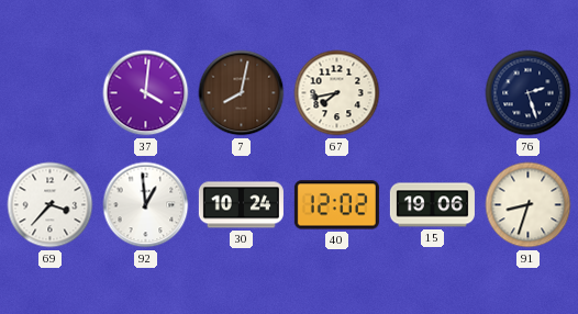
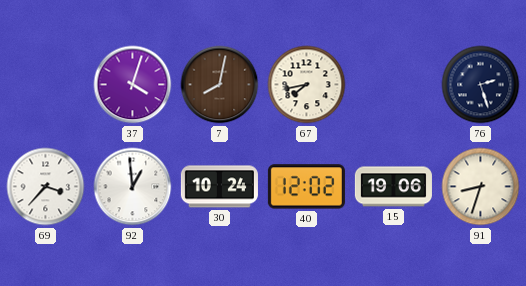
37: 4:01 -> 4:03
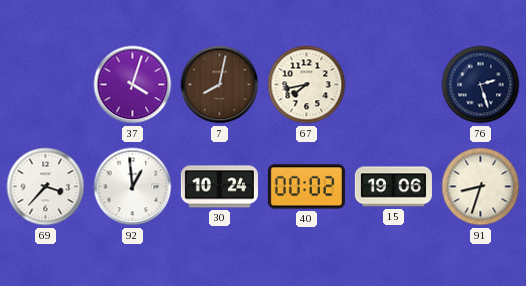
40: 12:02 -> 00:02
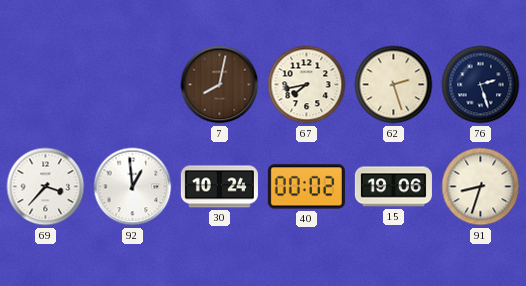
37: 4:03 -> none
62: none -> 2:27
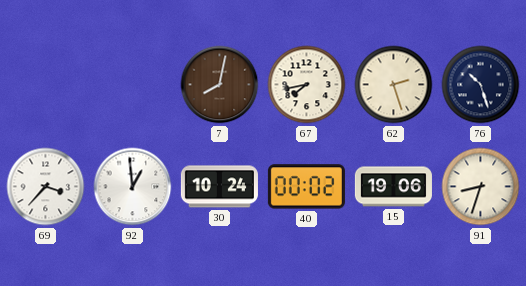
76: 2:27 -> 10:27
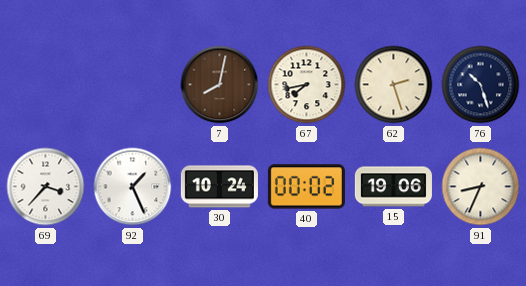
92: 12:59 -> 1:26
91: 8:33 -> 8:34
